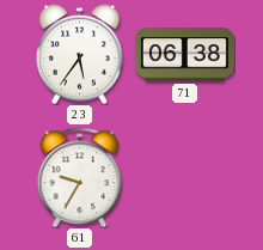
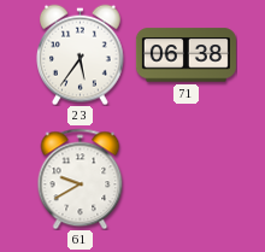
61: 9:35 -> 9:40
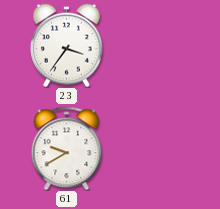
23: 5:36 -> 3:36
71: 06:38 -> none
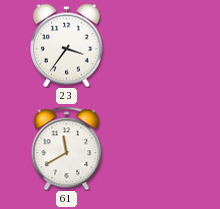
61: 9:40 -> 11:40
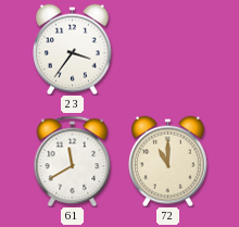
72: none -> 11:00
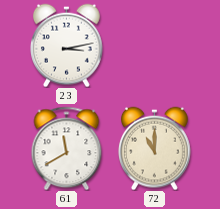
23: 3:36 -> 3:13
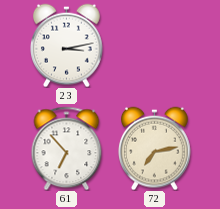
61: 11:40 -> 6:53
72: 11:00 -> 7:13
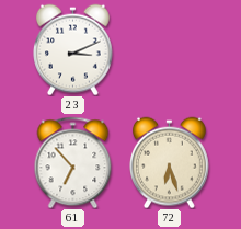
23: 3:13 -> 3:11
72: 7:13 -> 6:27
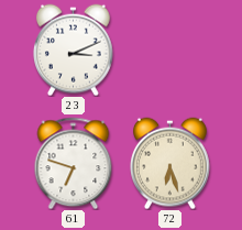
61: 6:53 -> 6:48
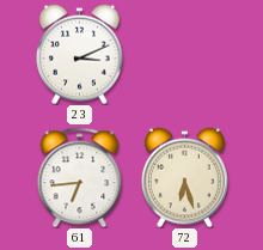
61: 6:48 -> 6:44
